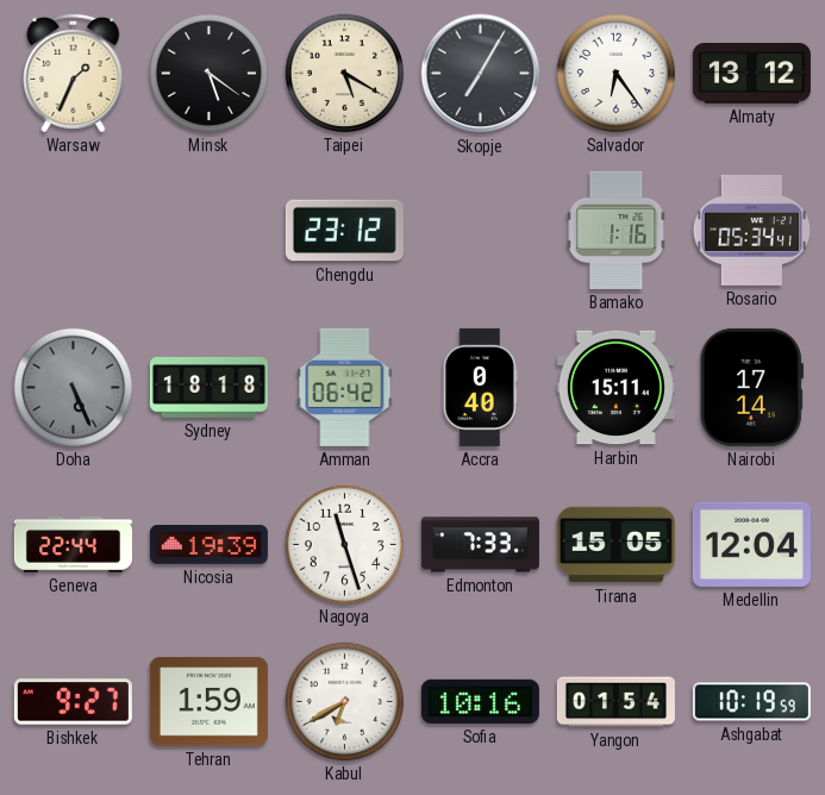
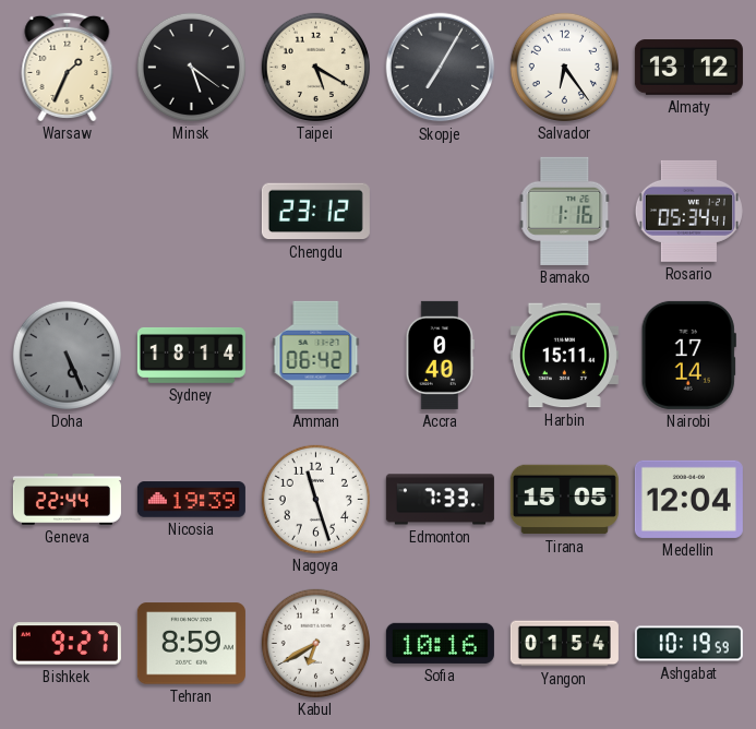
Sydney: 18:18 -> 18:14
Tehran: 1:59 -> 8:59
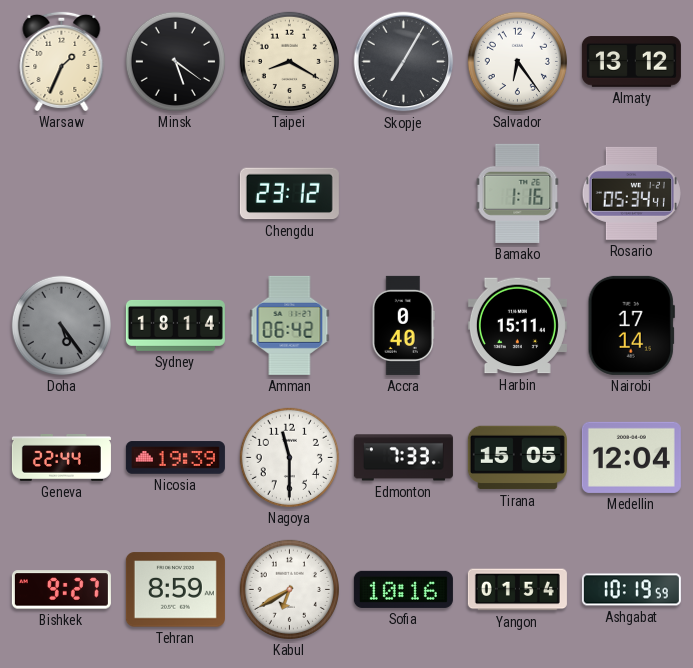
Taipei: 5:20 -> 8:20
Doha: 5:26 -> 5:24
Nagoya: 11:27 -> 11:30
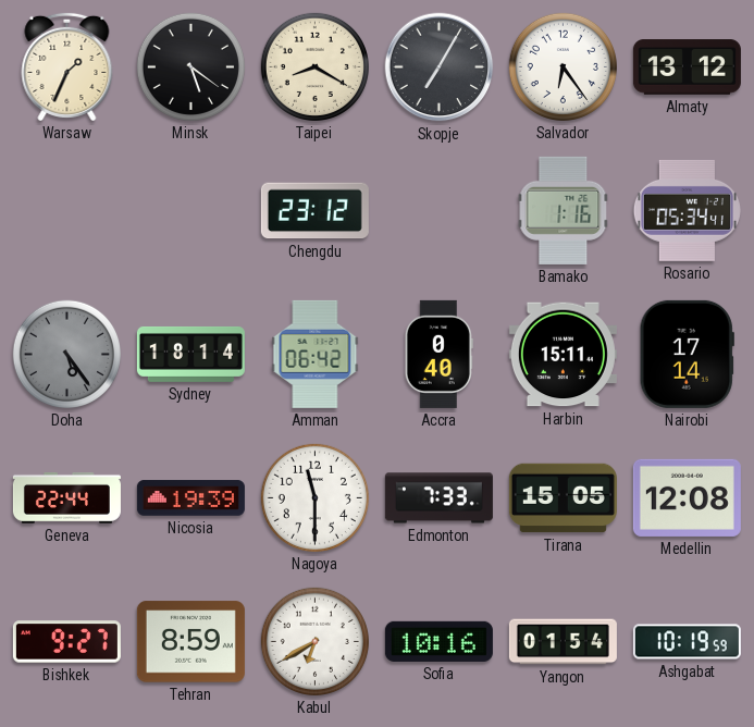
Medellin: 12:04 -> 12:08
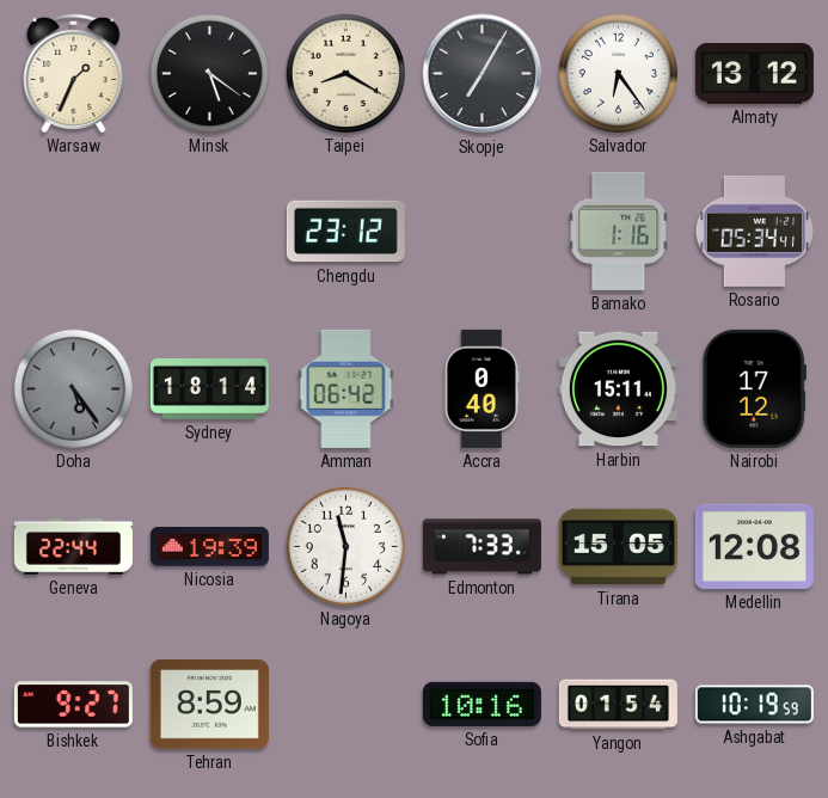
Nairobi: 17:14 -> 17:12
Nagoya: 11:30 -> 11:31
Kabul: 6:40 -> none
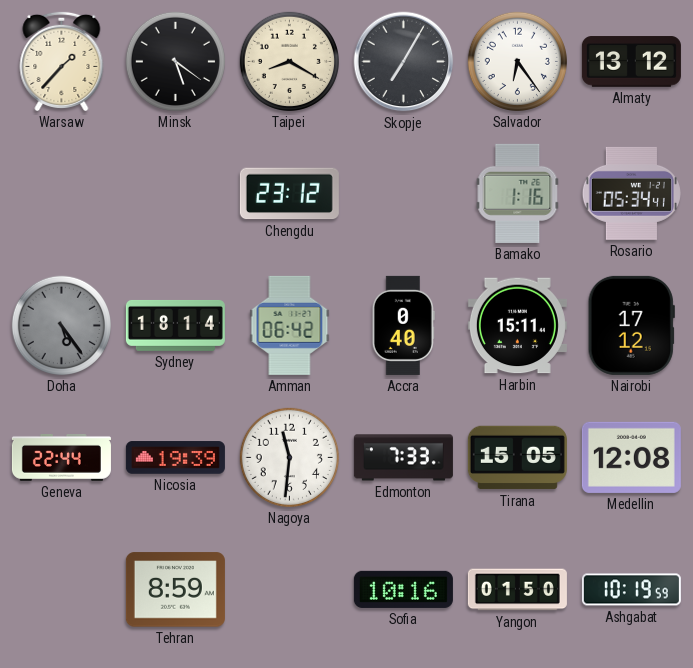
Warsaw: 1:34 -> 1:37
Bishkek: 9:27 -> none
Yangon: 01:54 -> 01:50
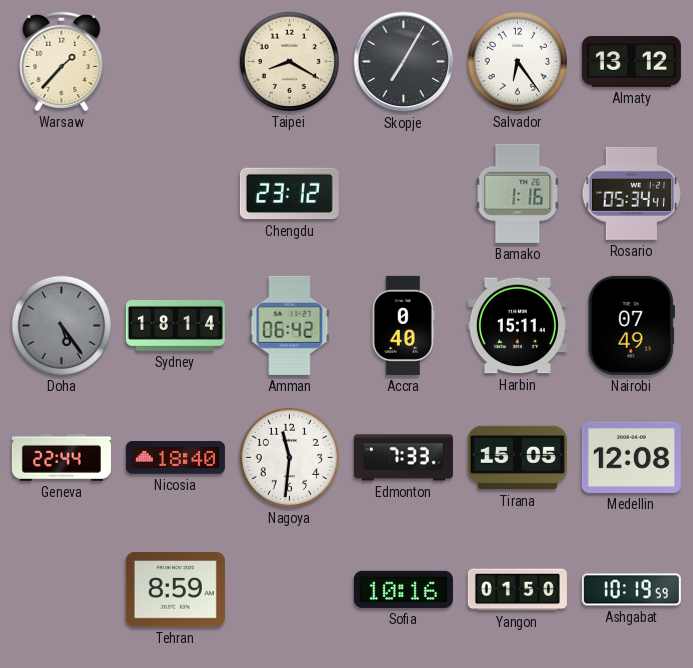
Minsk: 5:21 -> none
Nairobi: 17:12 -> 07:49
Nicosia: 19:39 -> 18:40
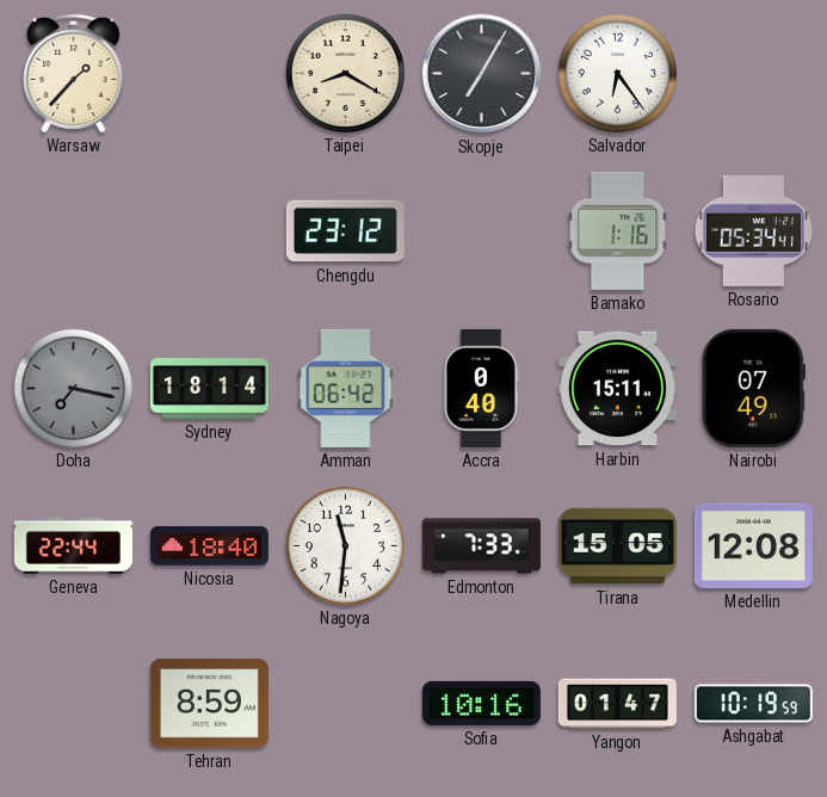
Almaty: 13:12 -> none
Doha: 5:24 -> 7:17
Yangon: 01:50 -> 01:47
